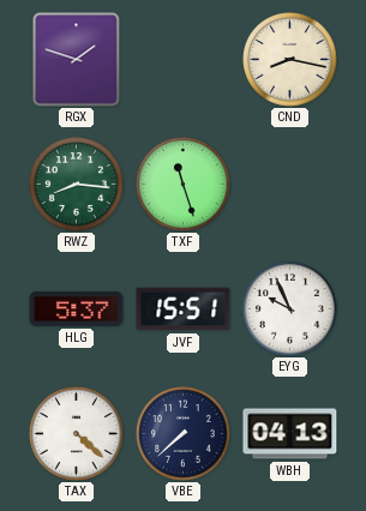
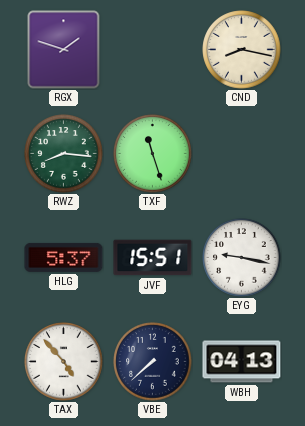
EYG: 9:56 -> 9:17
TAX: 4:22 -> 4:53
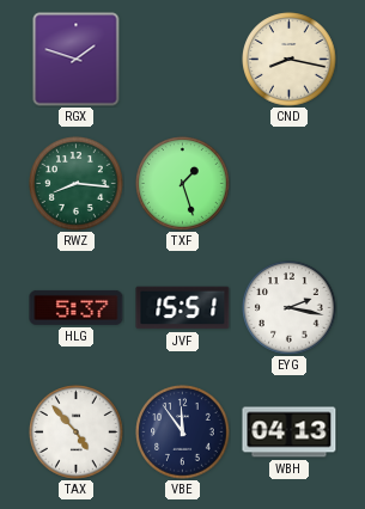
TXF: 11:27 -> 1:27
EYG: 9:17 -> 2:17
VBE: 7:38 -> 11:54
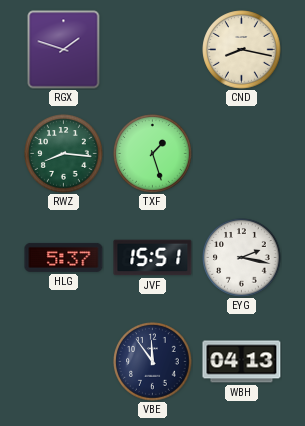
TAX: 4:53 -> none
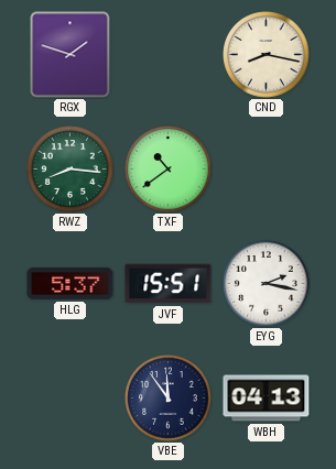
TXF: 1:27 -> 10:39
